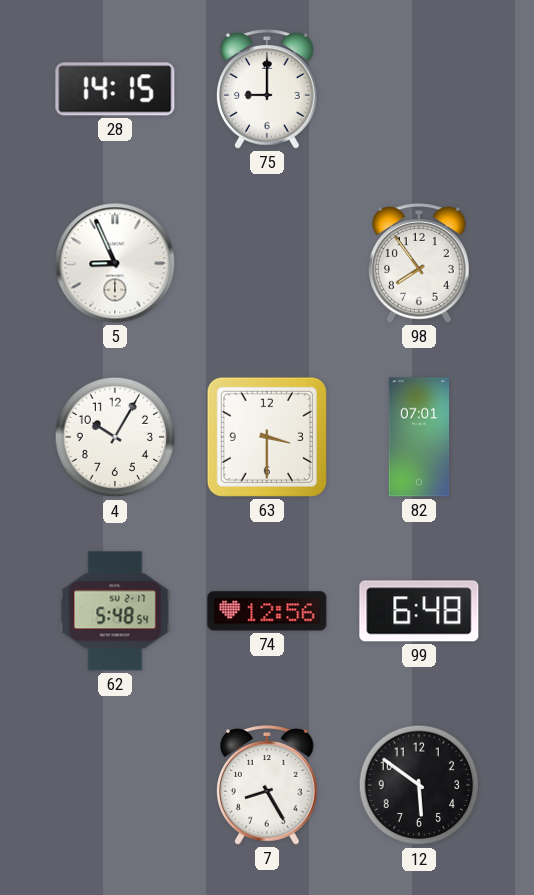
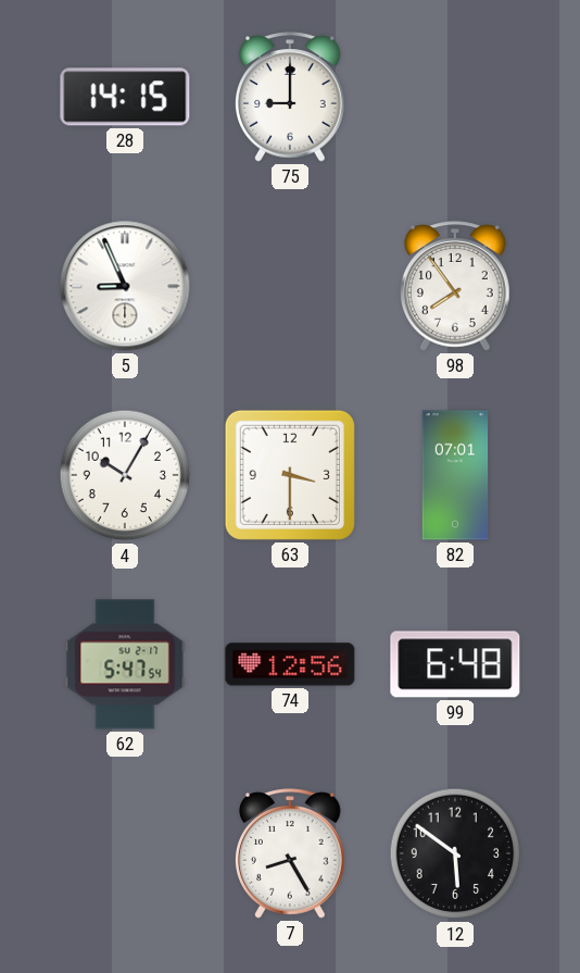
62: 5:48 -> 5:47
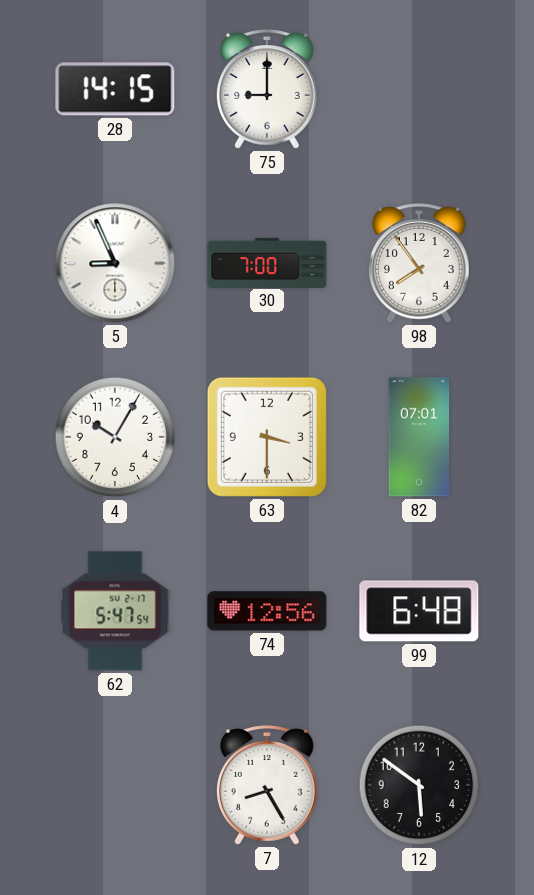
30: none -> 7:00
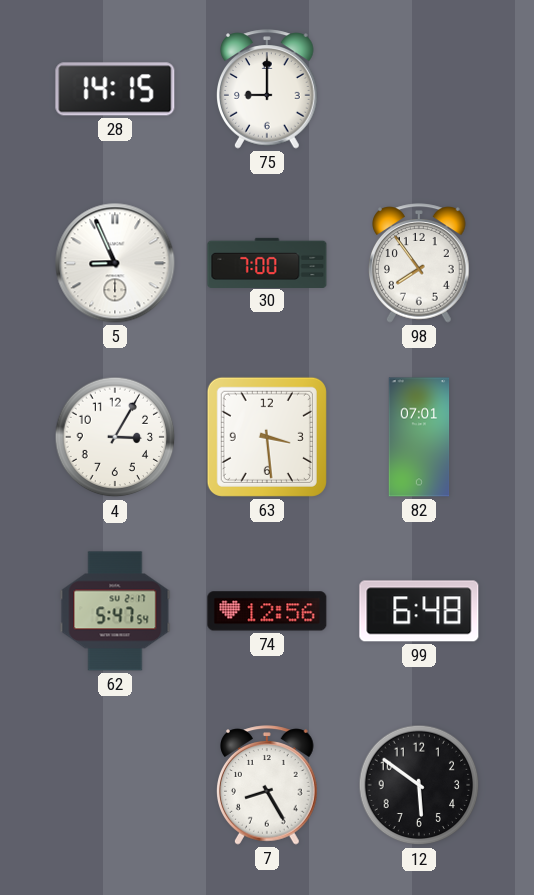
4: 10:05 -> 3:05
63: 3:30 -> 3:29
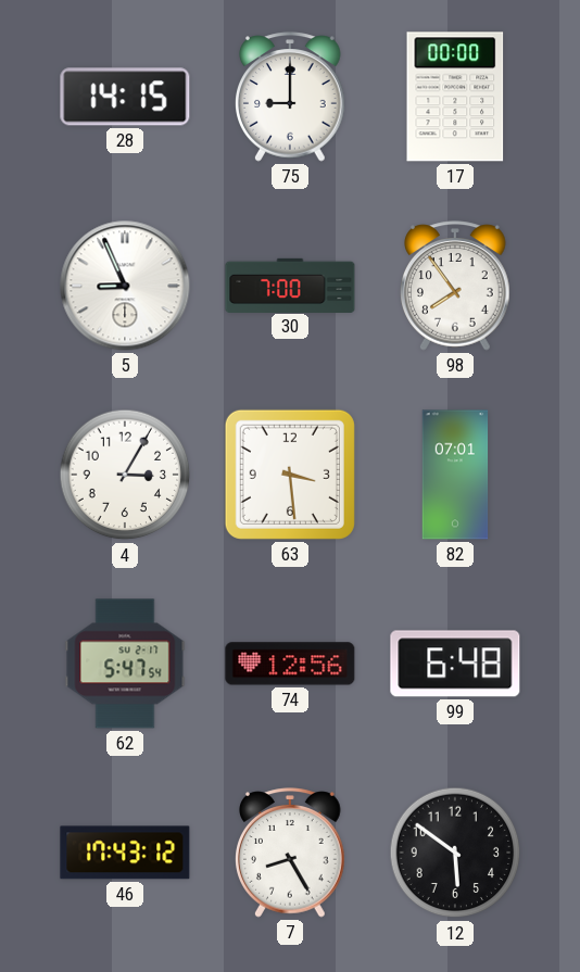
17: none -> 00:00
46: none -> 17:43
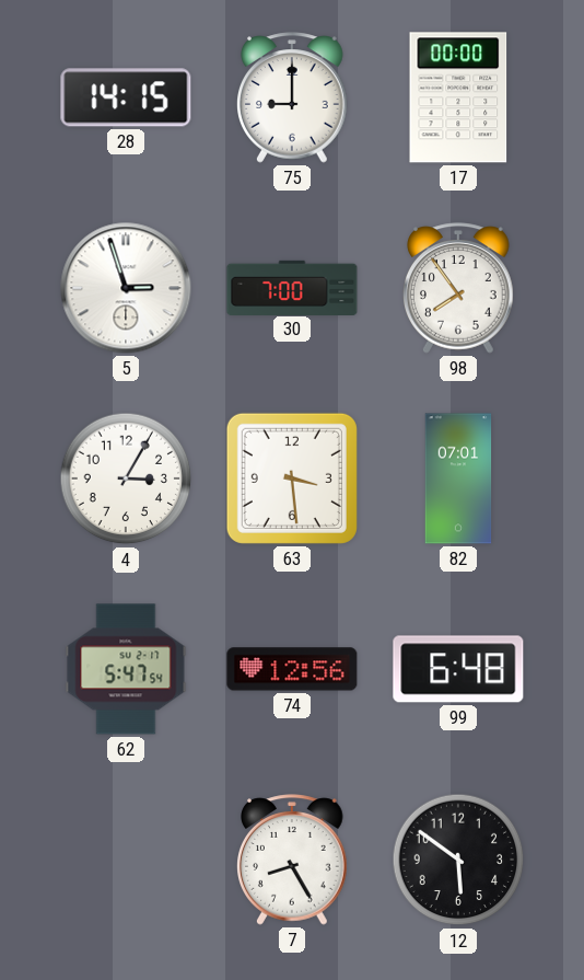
5: 8:56 -> 2:57
46: 17:43 -> none
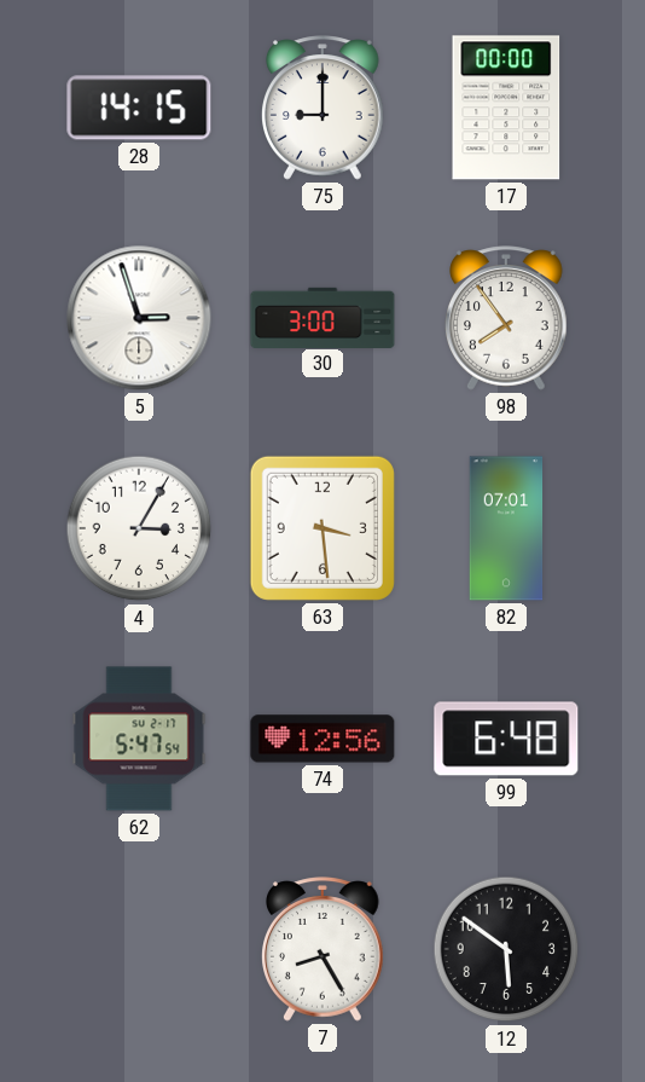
30: 7:00 -> 3:00
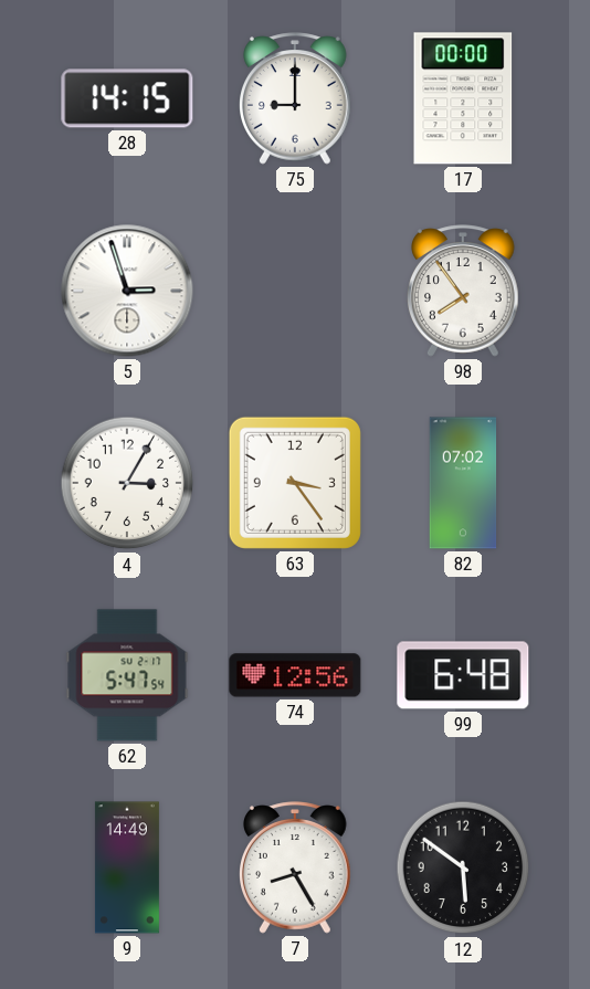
30: 3:00 -> none
63: 3:29 -> 3:24
82: 07:01 -> 07:02
9: none -> 14:49
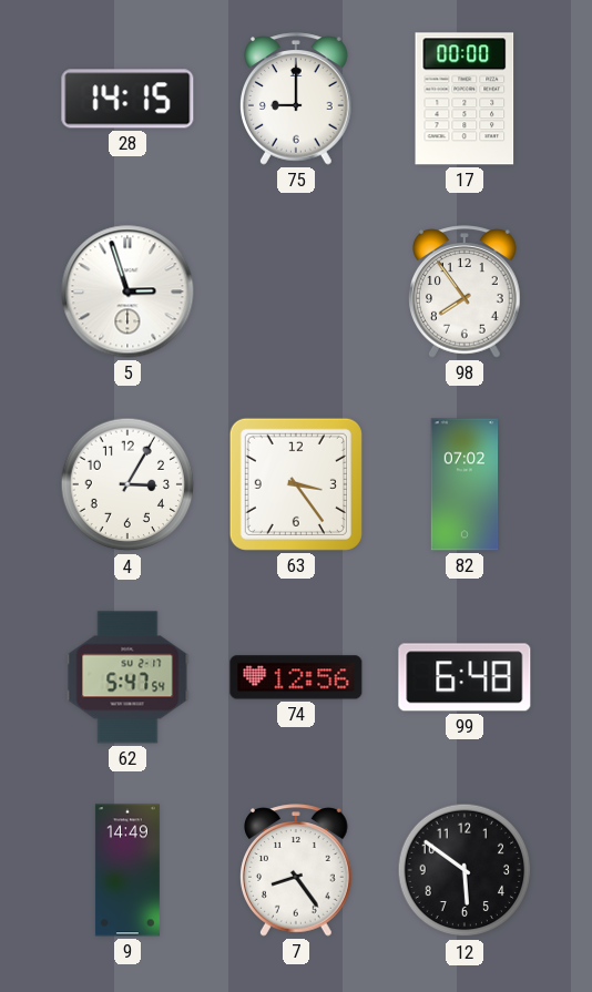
7: 8:25 -> 8:24
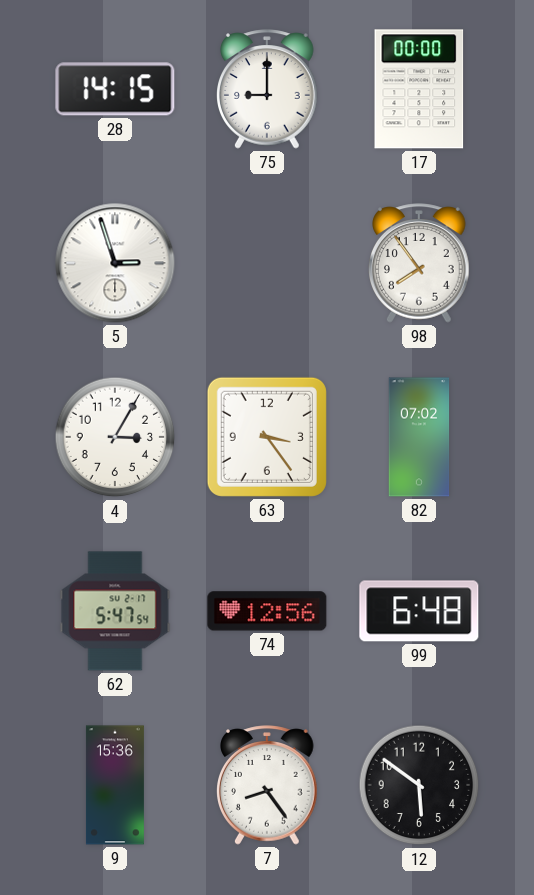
9: 14:49 -> 15:36
